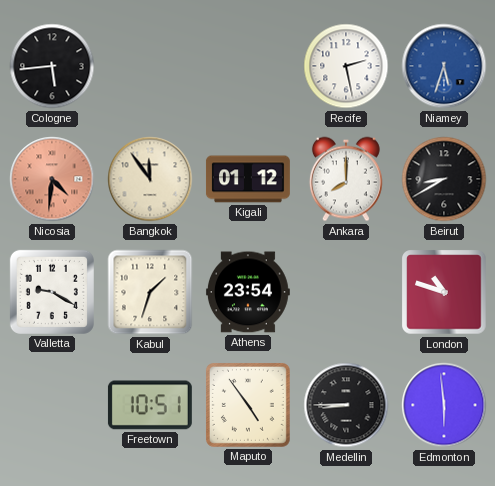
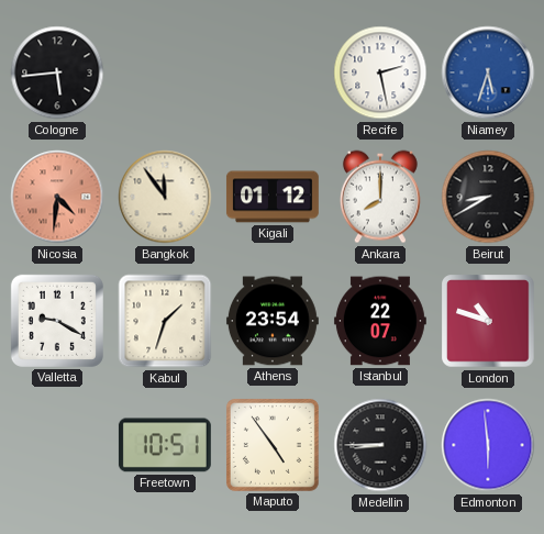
Istanbul: none -> 22:07
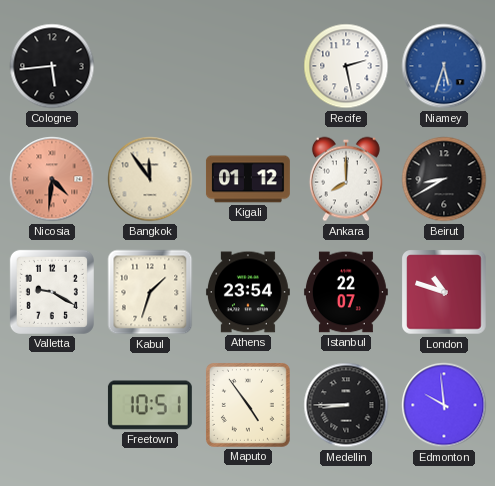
Edmonton: 5:59 -> 9:59
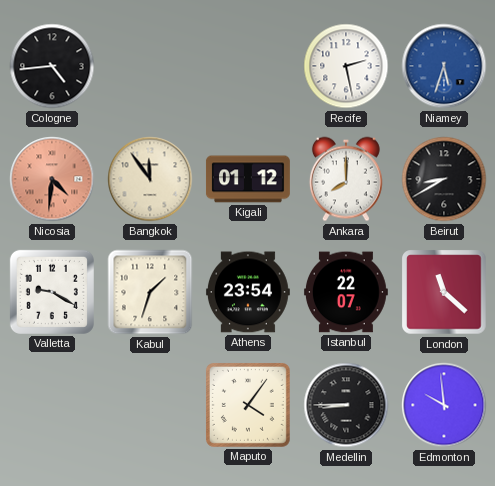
Cologne: 5:44 -> 4:44
London: 10:48 -> 11:22
Freetown: 10:51 -> none
Maputo: 4:54 -> 4:06
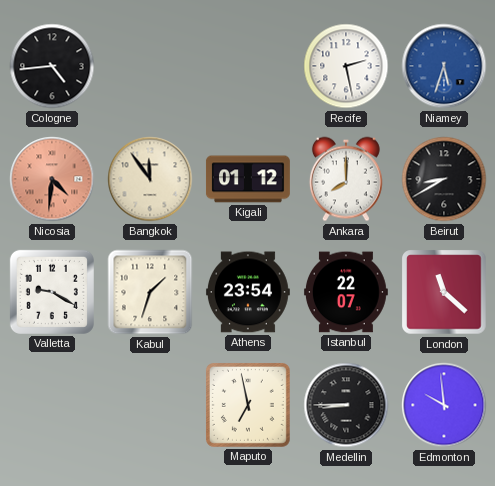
Maputo: 4:06 -> 6:58
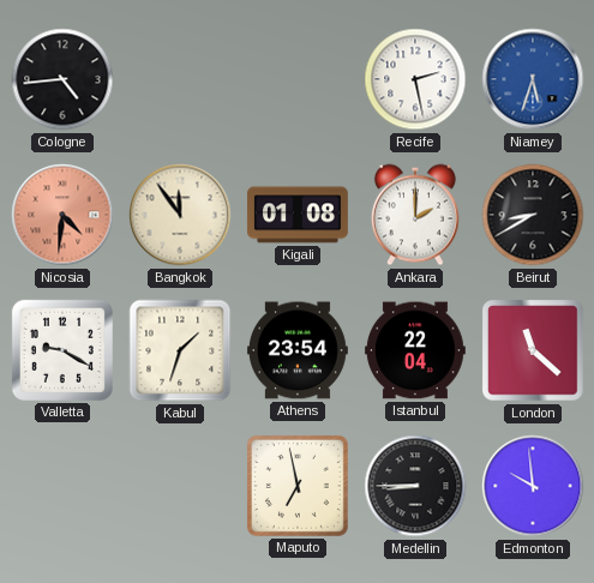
Kigali: 01:12 -> 01:08
Ankara: 8:00 -> 2:00
Istanbul: 22:07 -> 22:04
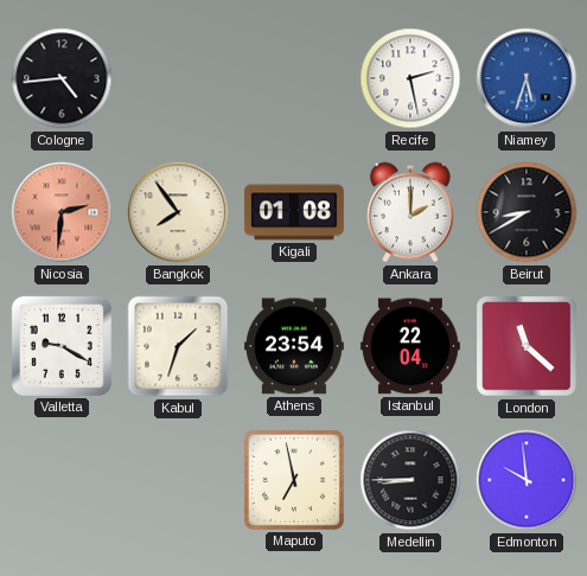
Nicosia: 4:31 -> 2:31
Bangkok: 11:54 -> 7:54
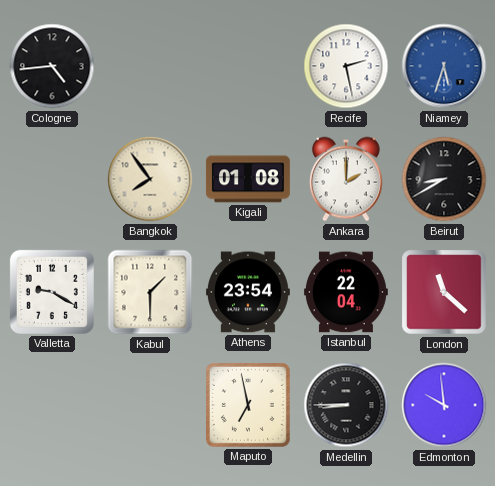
Nicosia: 2:31 -> none
Kabul: 1:33 -> 1:30
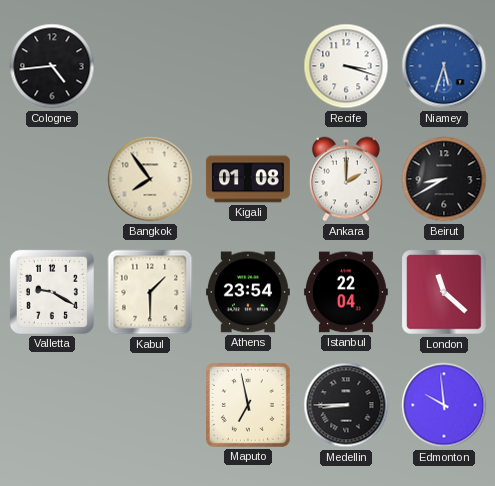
Recife: 2:28 -> 3:18
